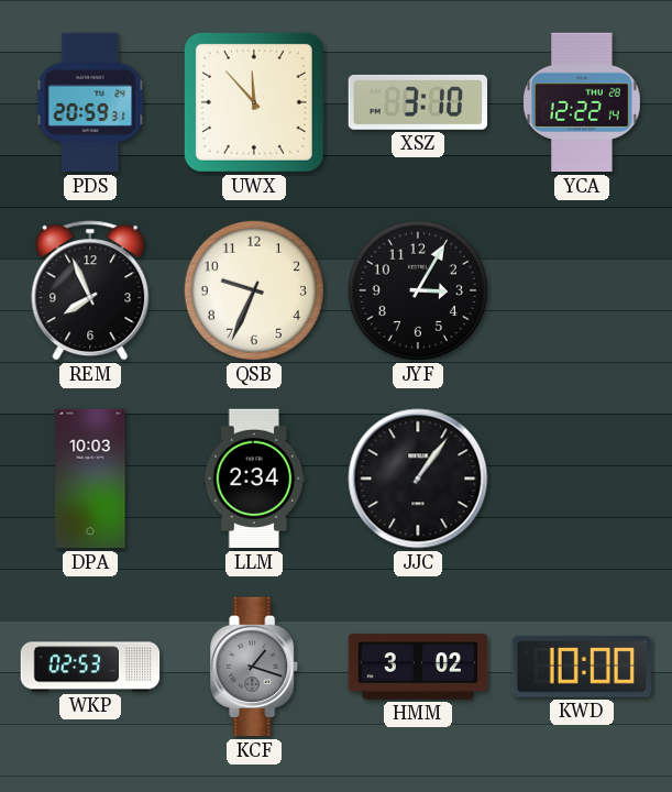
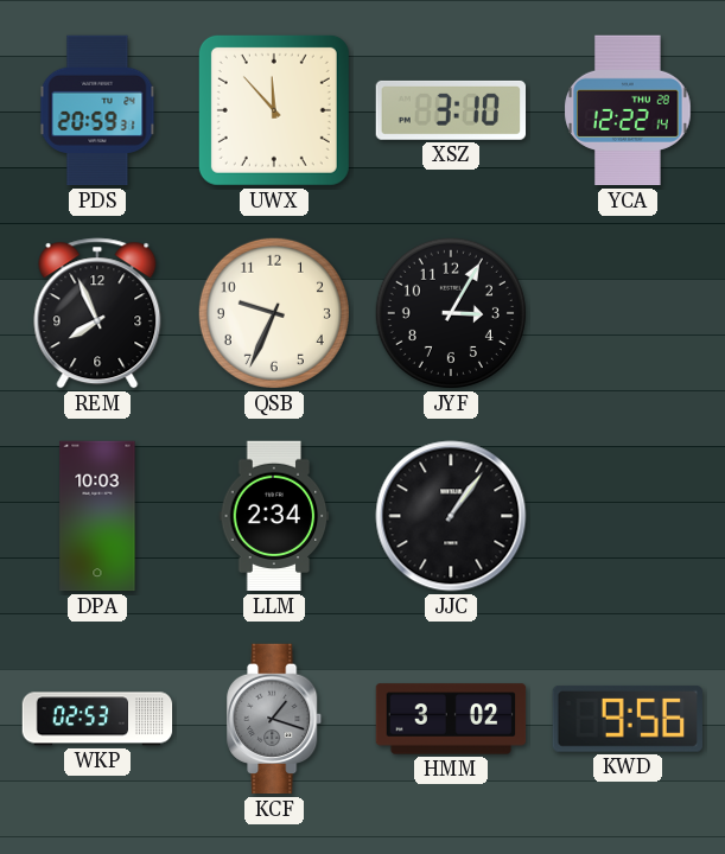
KWD: 10:00 -> 9:56
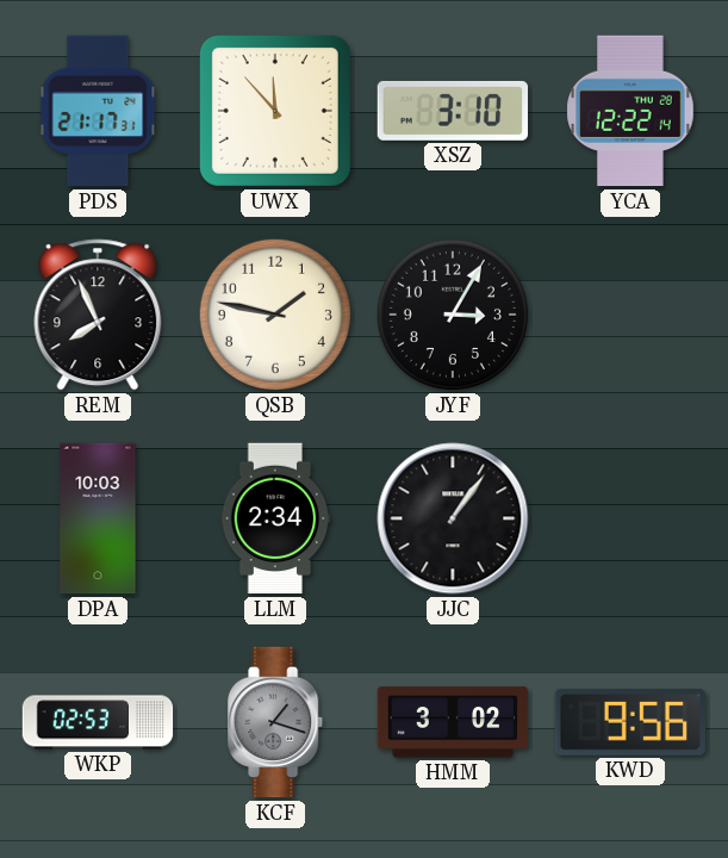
PDS: 20:59 -> 21:17
QSB: 9:34 -> 1:47
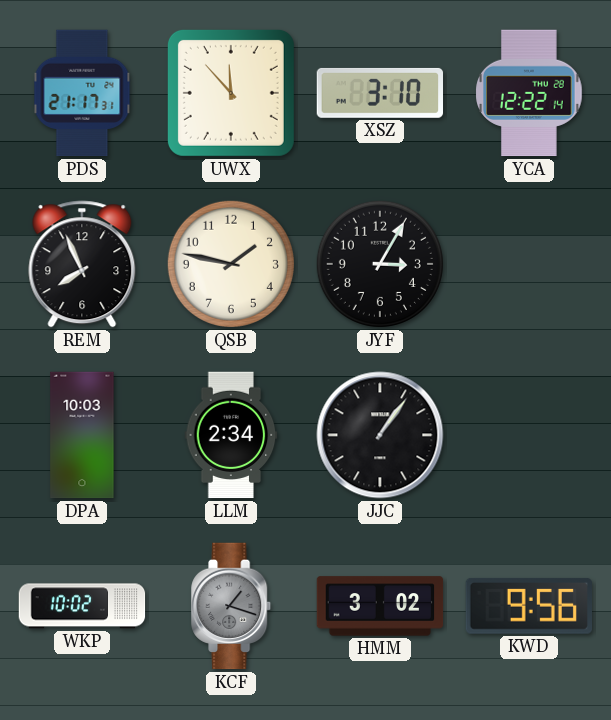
WKP: 02:53 -> 10:02
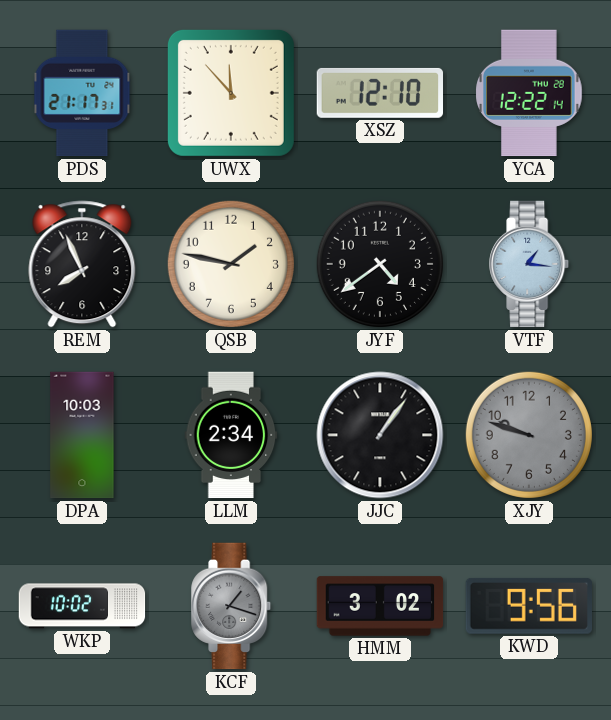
XSZ: 3:10 -> 12:10
JYF: 3:05 -> 4:39
VTF: none -> 1:16
XJY: none -> 9:48
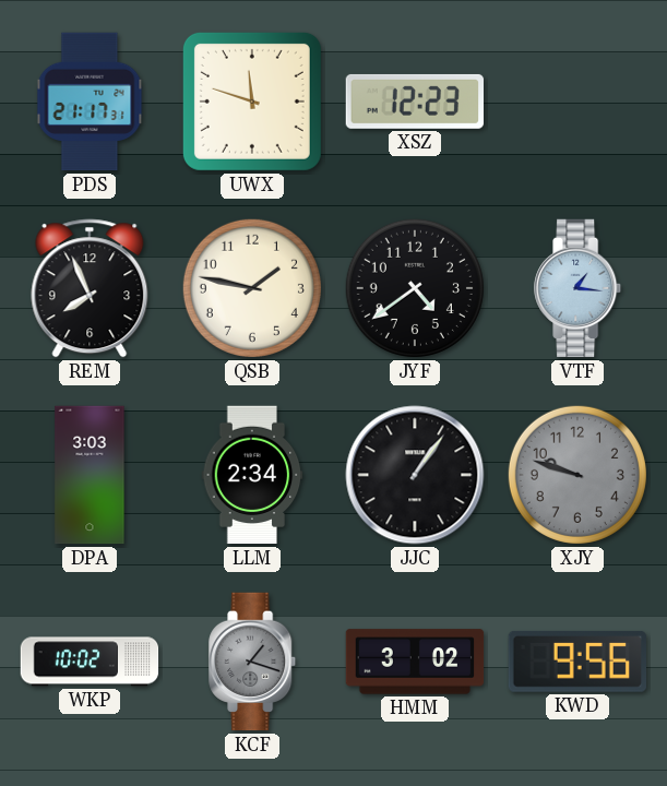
UWX: 11:53 -> 11:48
XSZ: 12:10 -> 12:23
YCA: 12:22 -> none
DPA: 10:03 -> 3:03
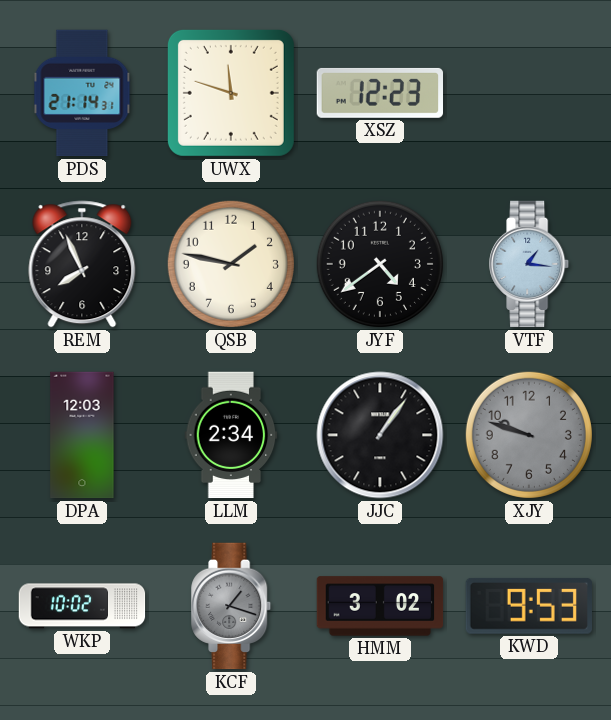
PDS: 21:17 -> 21:14
DPA: 3:03 -> 12:03
KWD: 9:56 -> 9:53
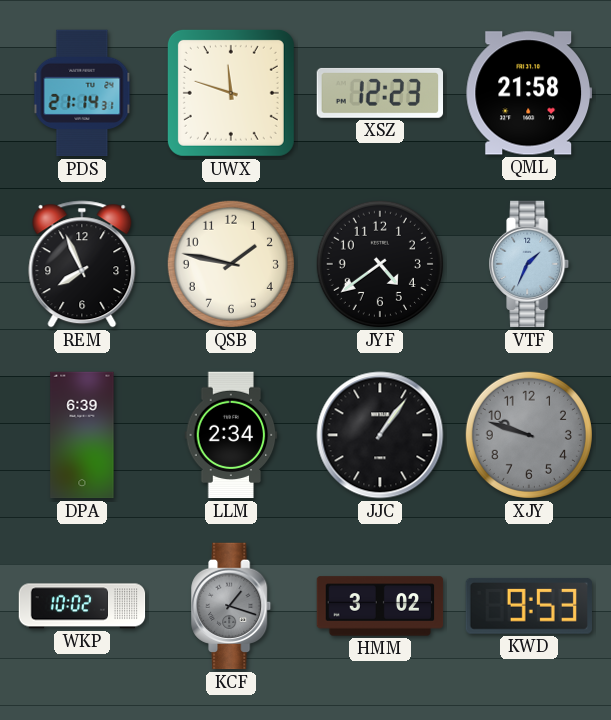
QML: none -> 21:58
VTF: 1:16 -> 1:34
DPA: 12:03 -> 6:39
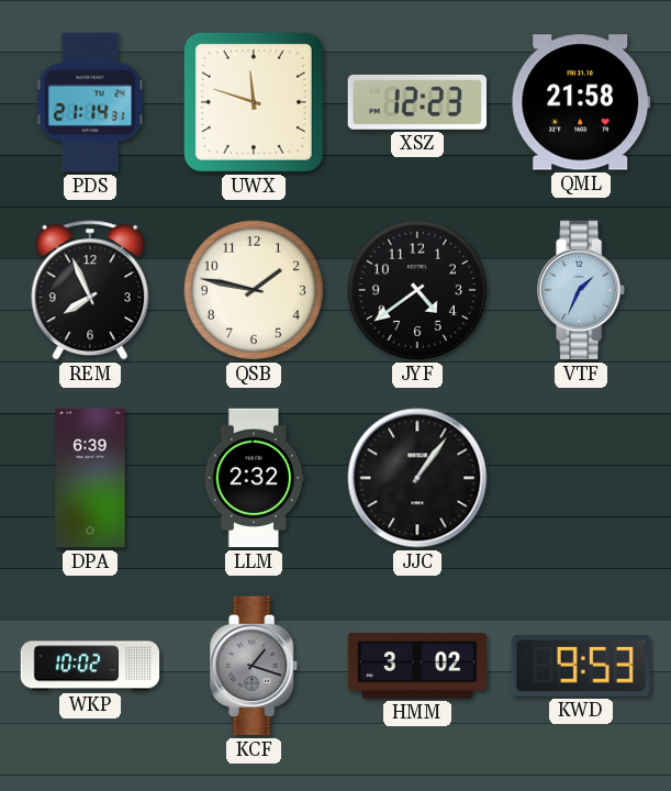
LLM: 2:34 -> 2:32
XJY: 9:48 -> none
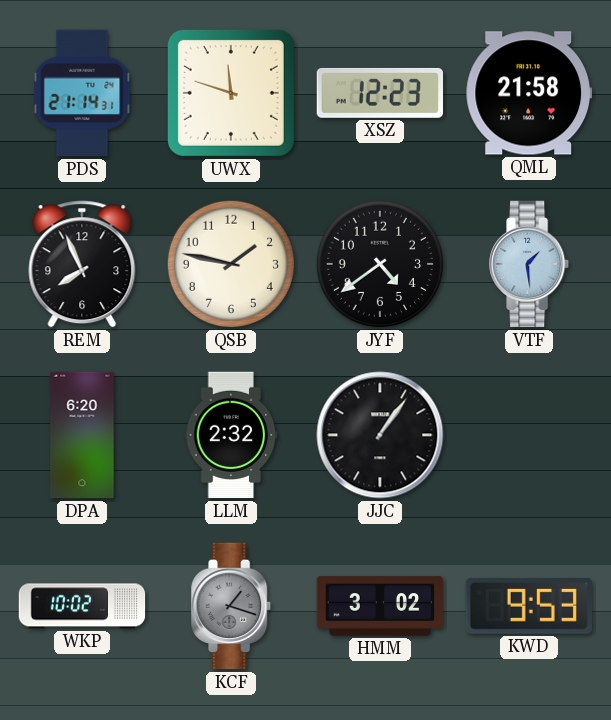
VTF: 1:34 -> 1:29
DPA: 6:39 -> 6:20
